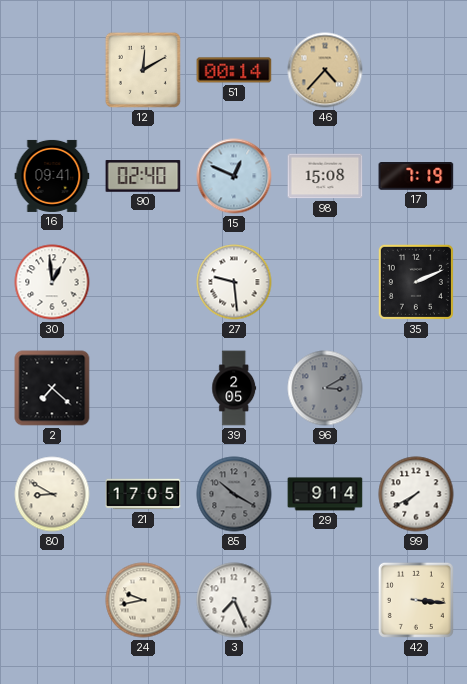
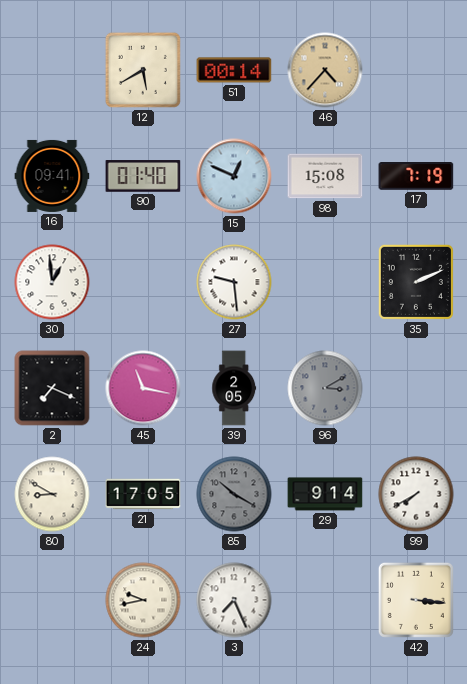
12: 12:10 -> 5:40
90: 02:40 -> 01:40
2: 7:22 -> 7:19
45: none -> 11:17
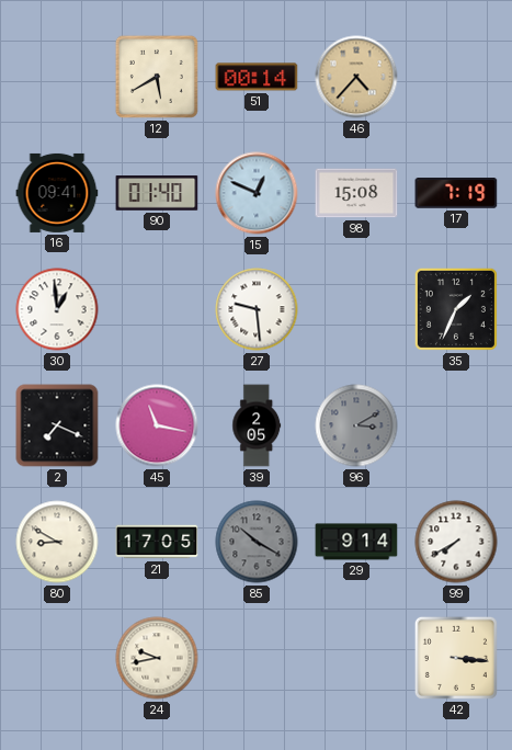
35: 2:11 -> 1:34
3: 7:26 -> none
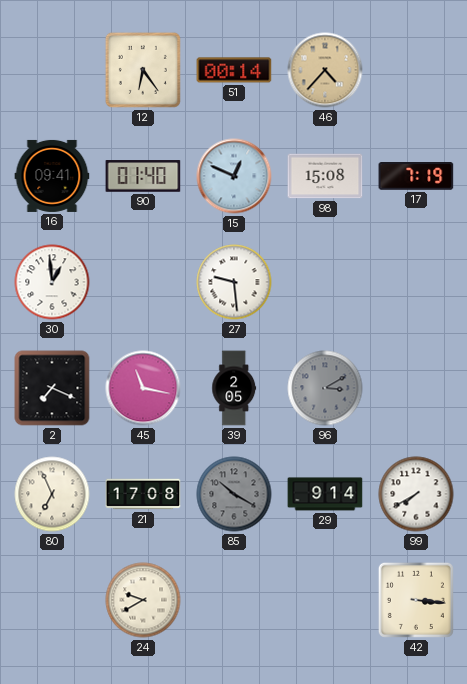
12: 5:40 -> 6:24
35: 1:34 -> none
80: 8:50 -> 6:56
21: 17:05 -> 17:08
24: 9:43 -> 9:40
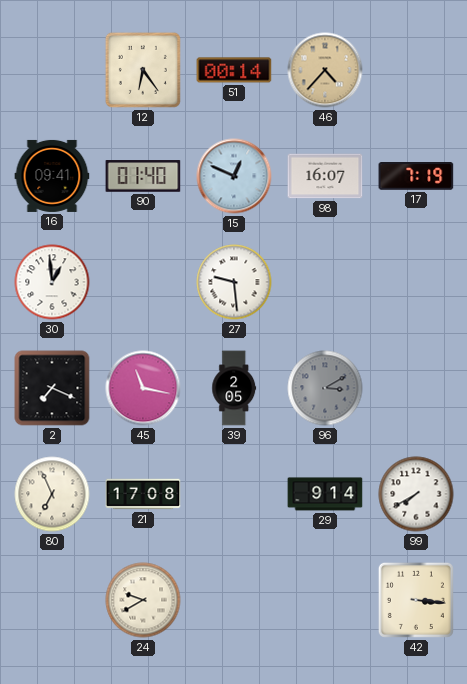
98: 15:08 -> 16:07
85: 10:20 -> none
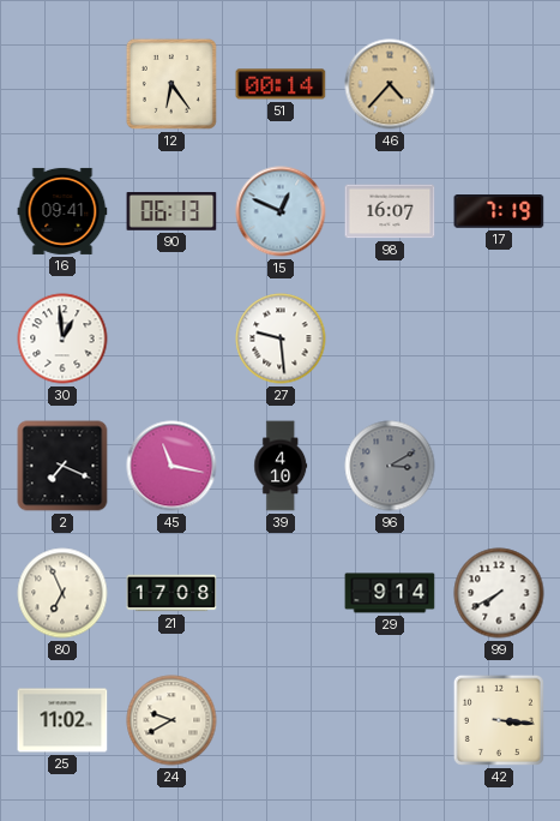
90: 01:40 -> 06:13
39: 2:05 -> 4:10
25: none -> 11:02
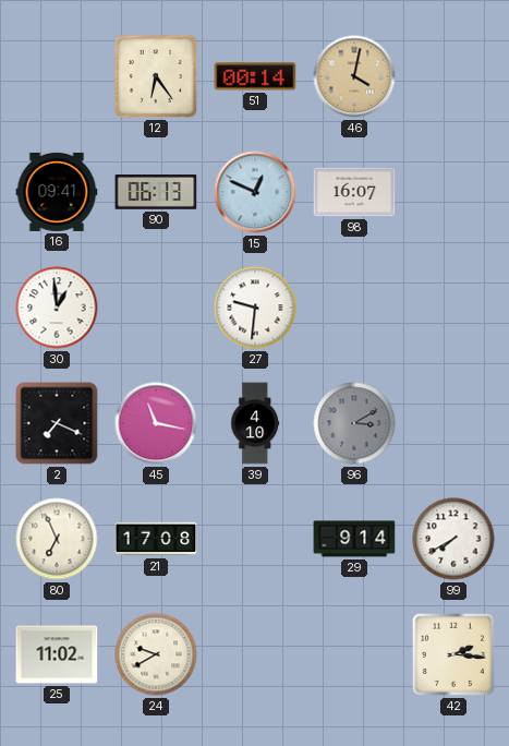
46: 4:37 -> 4:02
17: 7:19 -> none
27: 9:29 -> 9:31
42: 3:16 -> 2:16
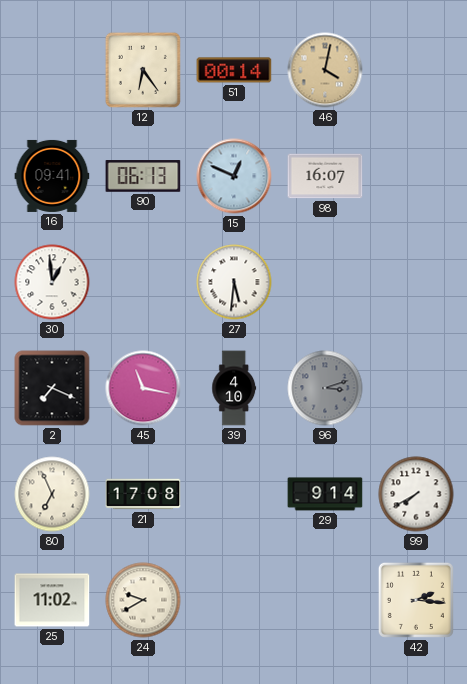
27: 9:31 -> 5:31
96: 3:10 -> 3:12
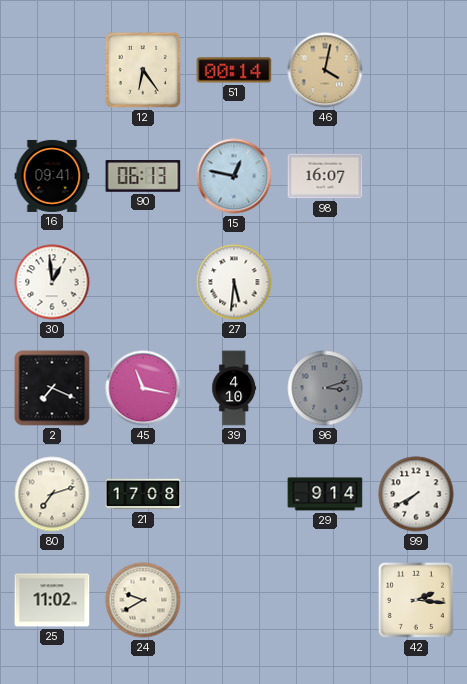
15: 12:49 -> 12:47
80: 6:56 -> 7:12
